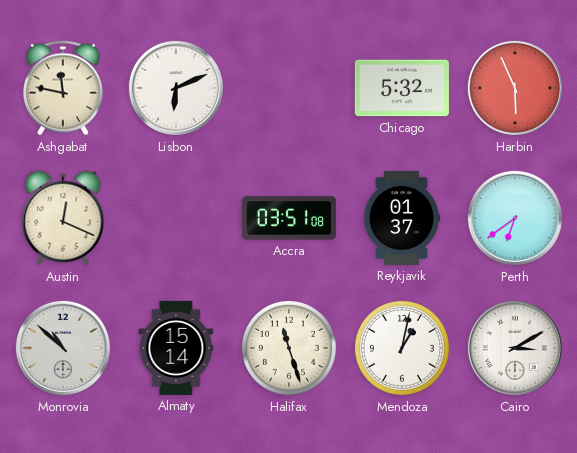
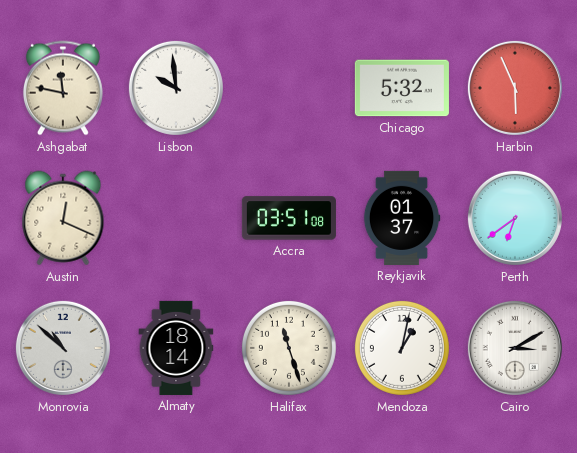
Lisbon: 6:11 -> 9:59
Almaty: 15:14 -> 18:14
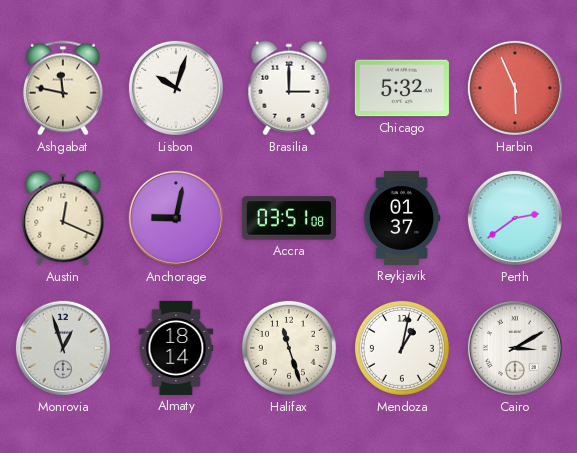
Lisbon: 9:59 -> 10:03
Brasilia: none -> 3:00
Anchorage: none -> 9:02
Perth: 6:39 -> 2:39
Monrovia: 10:52 -> 12:57
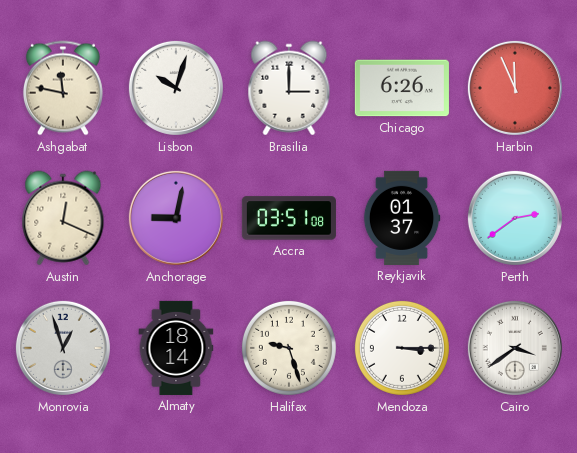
Chicago: 5:32 -> 6:26
Harbin: 5:56 -> 11:56
Halifax: 11:27 -> 9:27
Mendoza: 1:02 -> 3:15
Cairo: 3:10 -> 3:39
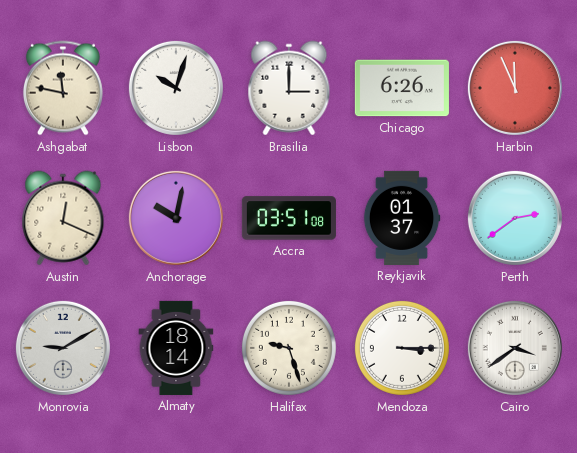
Anchorage: 9:02 -> 10:02
Monrovia: 12:57 -> 9:10
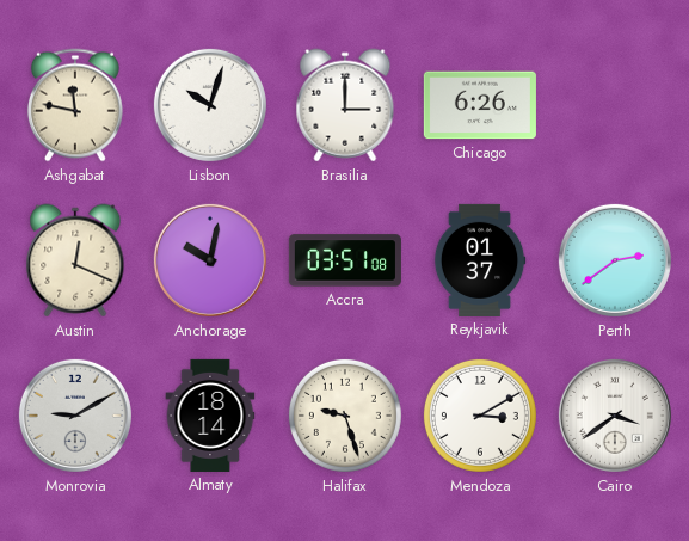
Harbin: 11:56 -> none
Mendoza: 3:15 -> 3:10
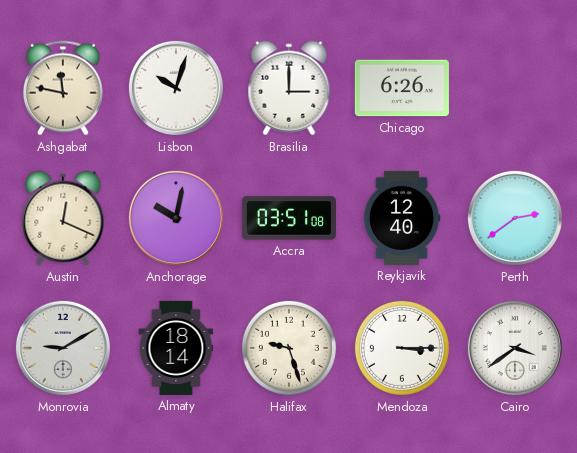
Reykjavik: 01:37 -> 12:40
Mendoza: 3:10 -> 3:15
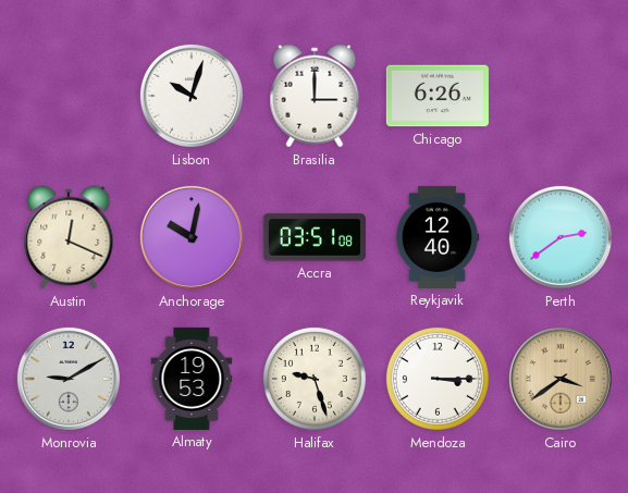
Ashgabat: 11:47 -> none
Almaty: 18:14 -> 19:53
Cairo dial: white -> champagne
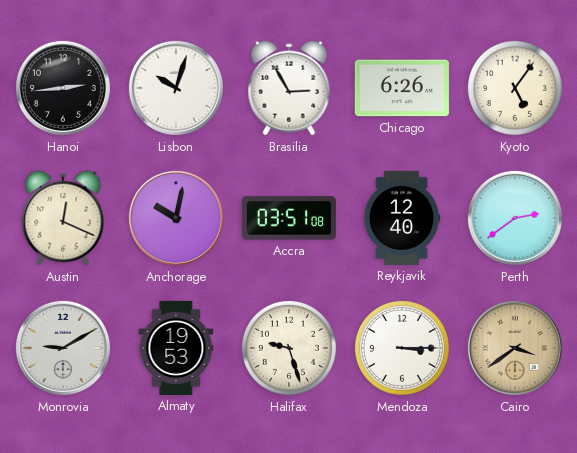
Hanoi: none -> 2:44
Brasilia: 3:00 -> 2:55
Kyoto: none -> 5:06
